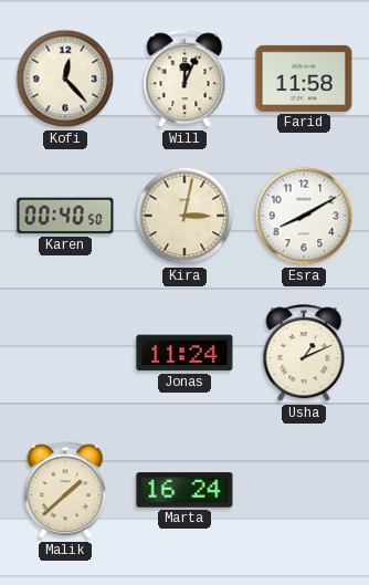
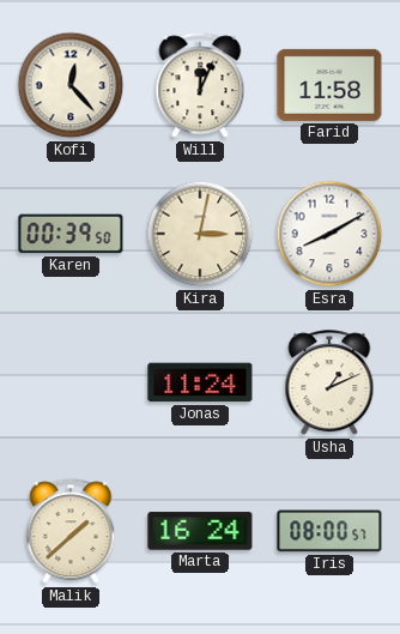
Karen: 00:40 -> 00:39
Iris: none -> 08:00
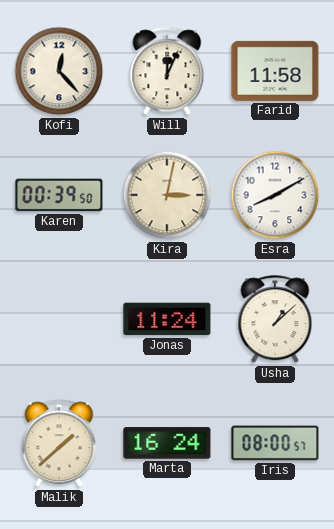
Usha: 1:11 -> 1:08
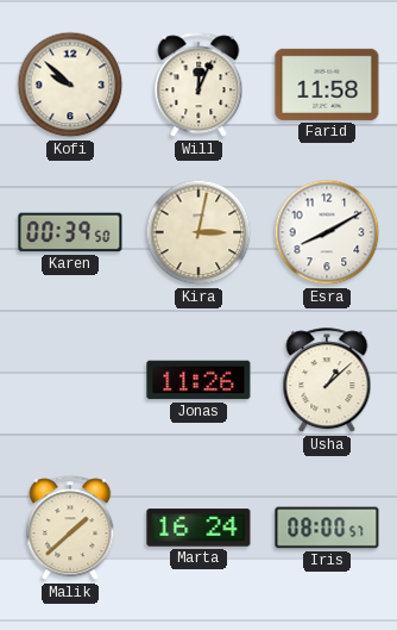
Kofi: 12:23 -> 9:52
Jonas: 11:24 -> 11:26
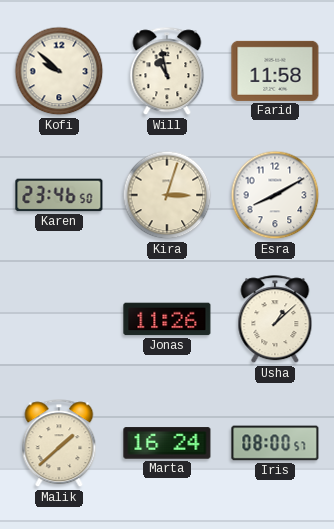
Will: 12:04 -> 10:58
Karen: 00:39 -> 23:46
Kira: 3:02 -> 3:03
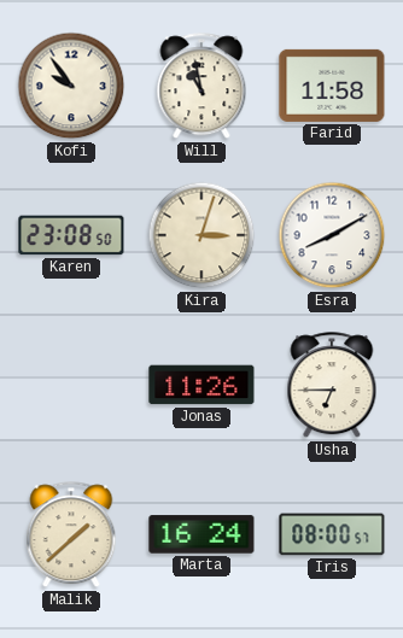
Kofi: 9:52 -> 9:54
Karen: 23:46 -> 23:08
Usha: 1:08 -> 6:45
